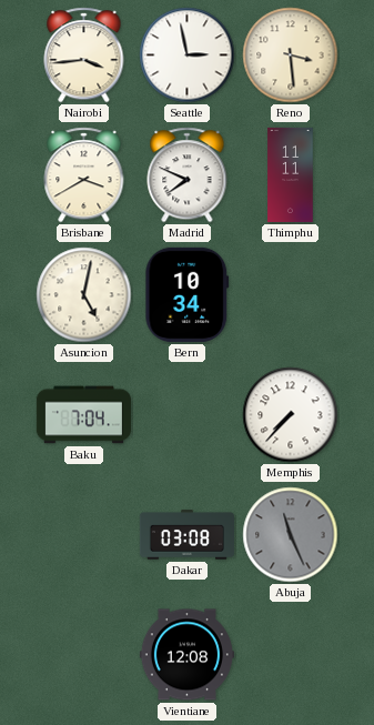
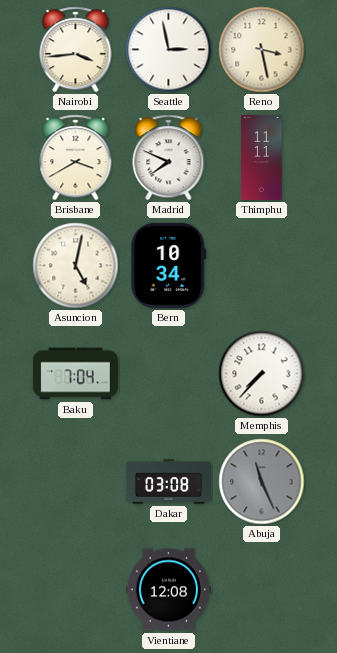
Reno: 3:29 -> 3:28
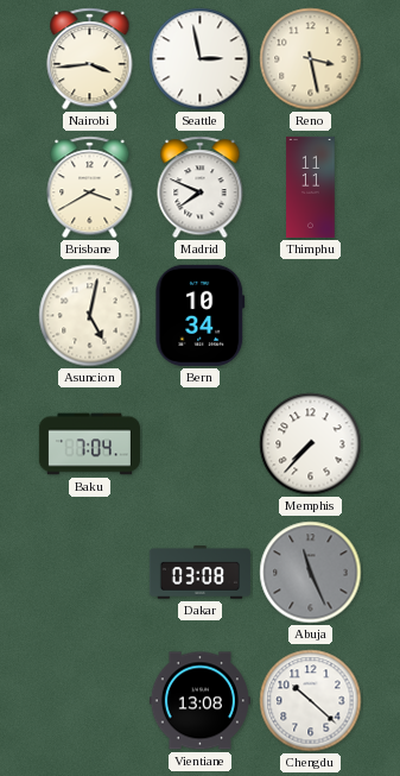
Vientiane: 12:08 -> 13:08
Chengdu: none -> 10:22
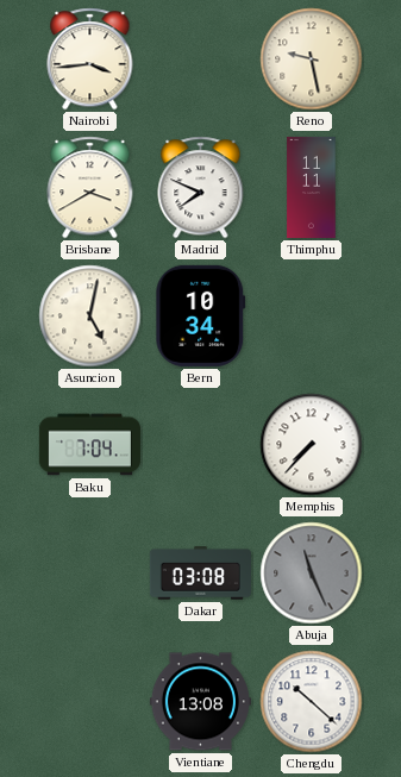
Seattle: 2:58 -> none
Reno: 3:28 -> 9:28
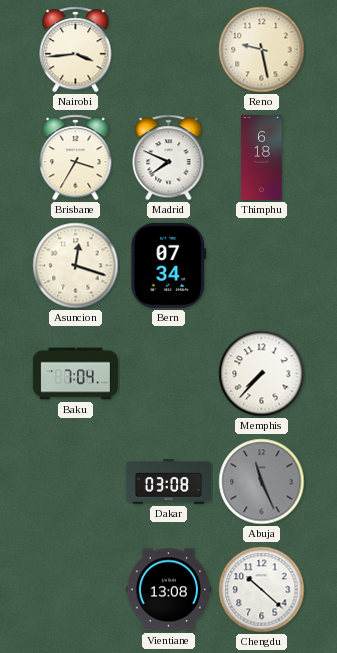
Brisbane: 3:40 -> 3:35
Thimphu: 11:11 -> 6:18
Asuncion: 5:02 -> 12:18
Bern: 10:34 -> 07:34
